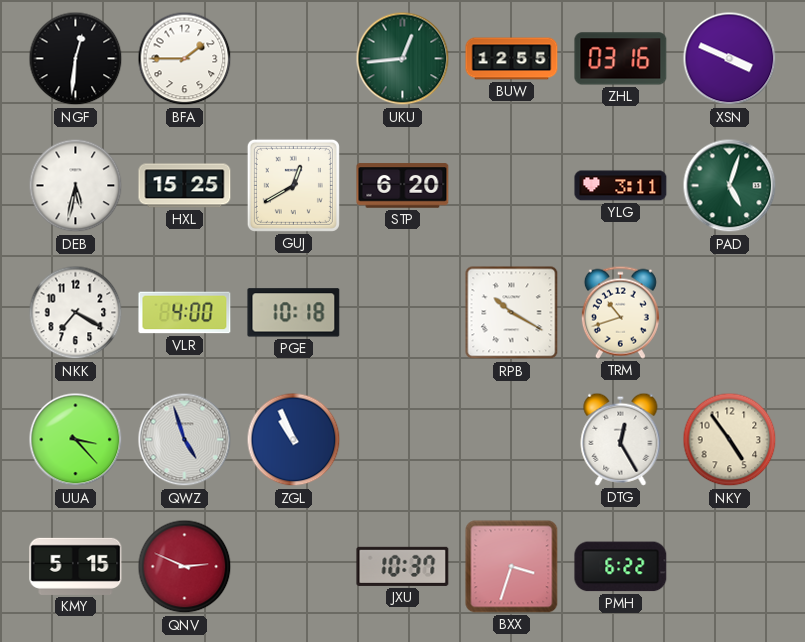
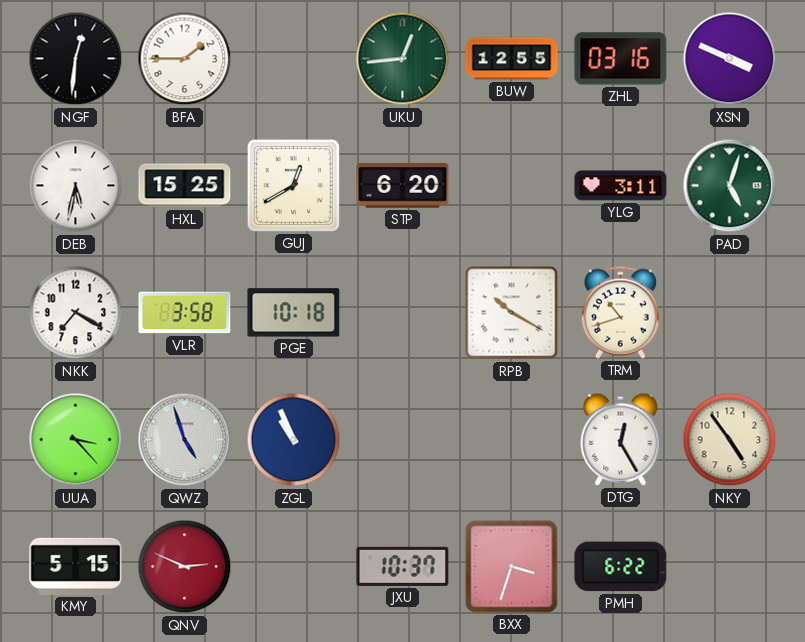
VLR: 4:00 -> 3:58
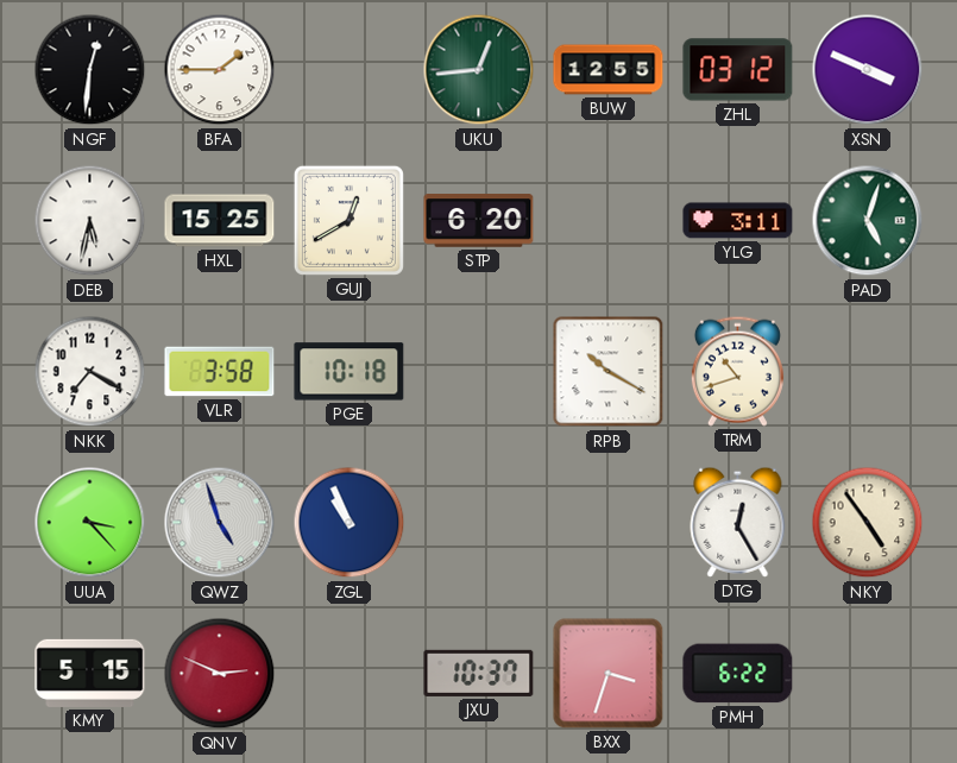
ZHL: 03:16 -> 03:12
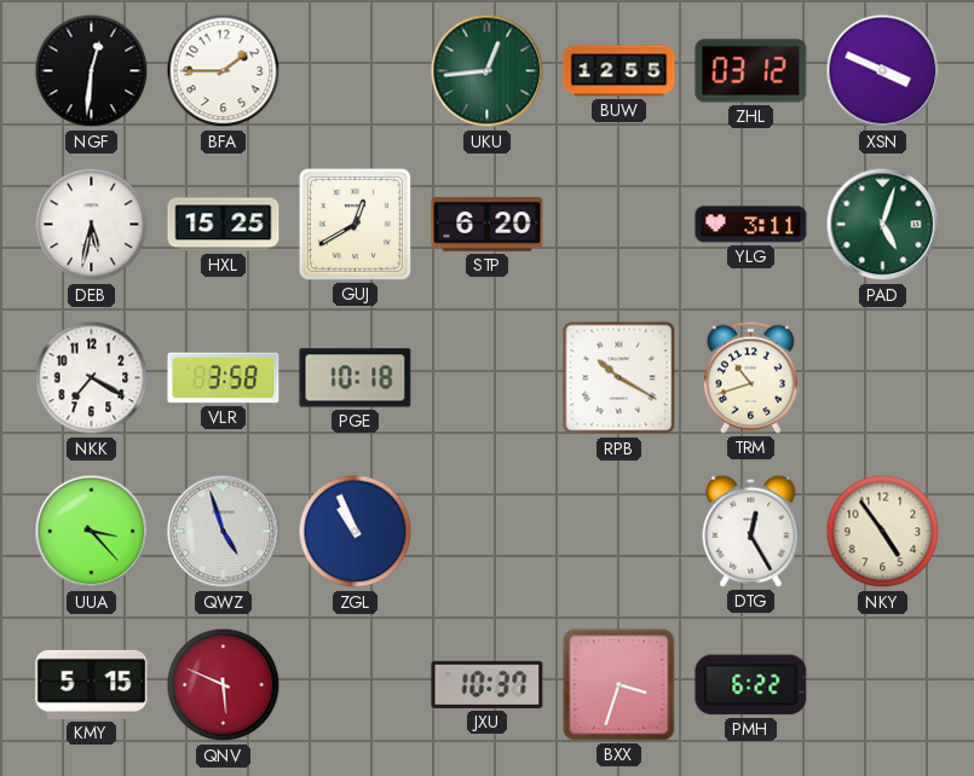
QNV: 2:49 -> 5:49
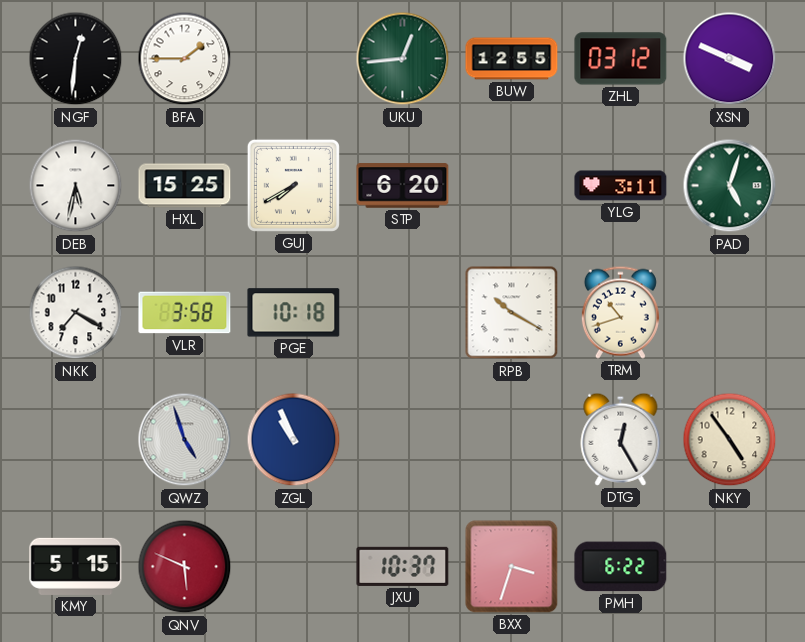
GUJ: 12:40 -> 7:40
UUA: 3:23 -> none
